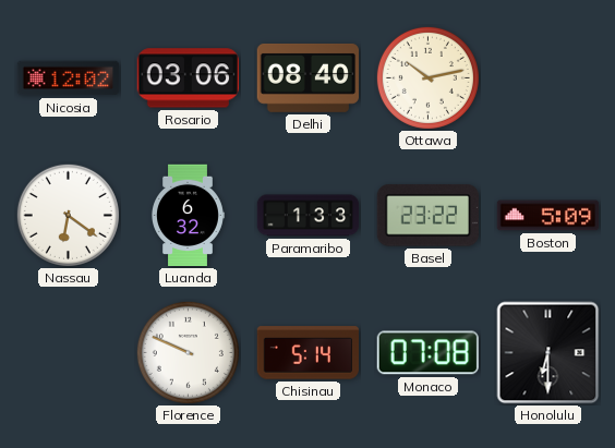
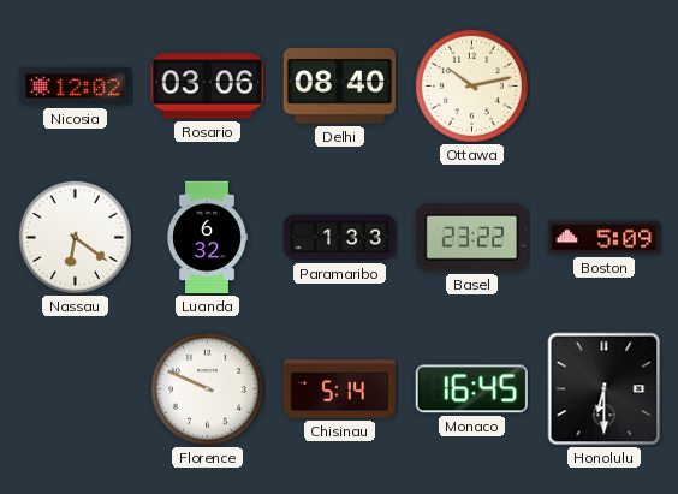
Monaco: 07:08 -> 16:45
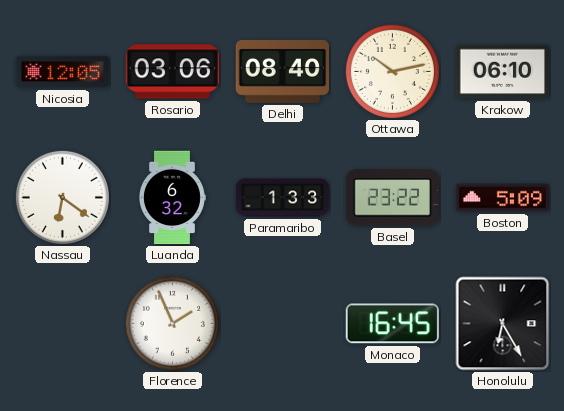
Nicosia: 12:02 -> 12:05
Krakow: none -> 06:10
Florence: 9:49 -> 1:56
Chisinau: 5:14 -> none
Honolulu: 6:30 -> 6:25
